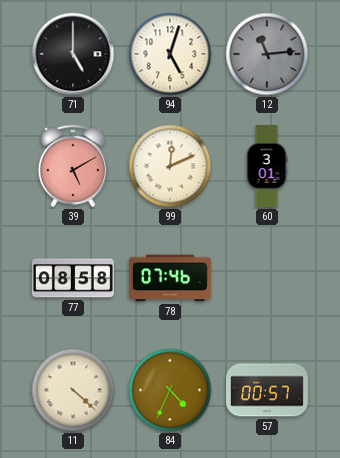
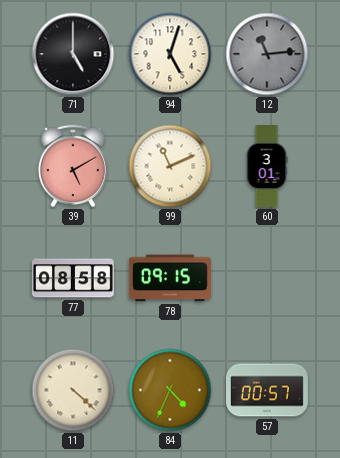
99: 12:11 -> 11:11
78: 07:46 -> 09:15
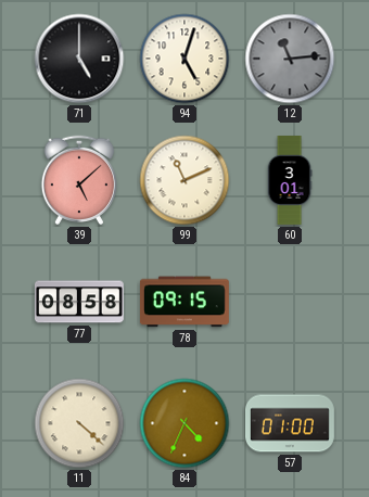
39: 5:10 -> 5:08
57: 00:57 -> 01:00
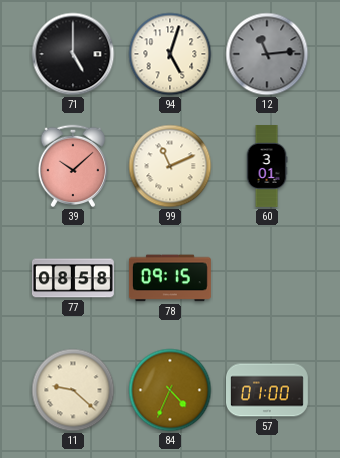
39: 5:08 -> 10:08
11: 4:22 -> 9:22
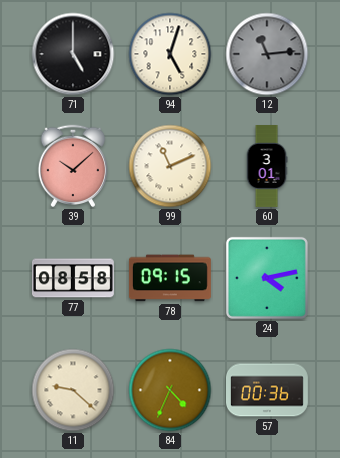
24: none -> 4:13
57: 01:00 -> 00:36
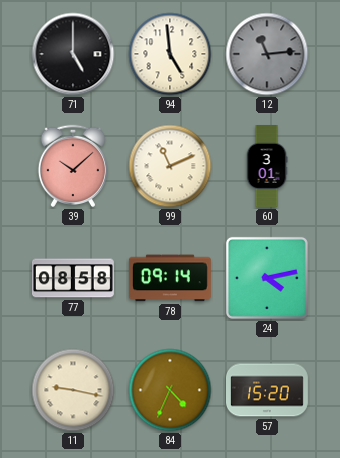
94: 5:03 -> 4:59
78: 09:15 -> 09:14
11: 9:22 -> 9:17
57: 00:36 -> 15:20
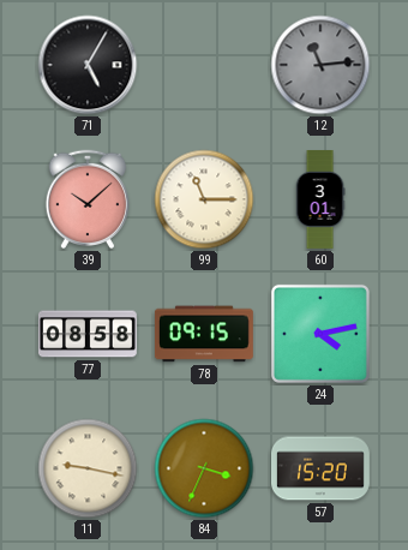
71: 5:00 -> 5:05
94: 4:59 -> none
99: 11:11 -> 11:15
78: 09:14 -> 09:15
84: 4:34 -> 3:34
